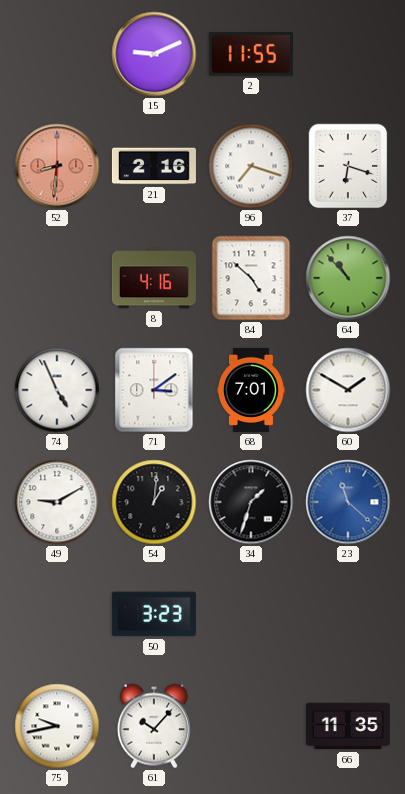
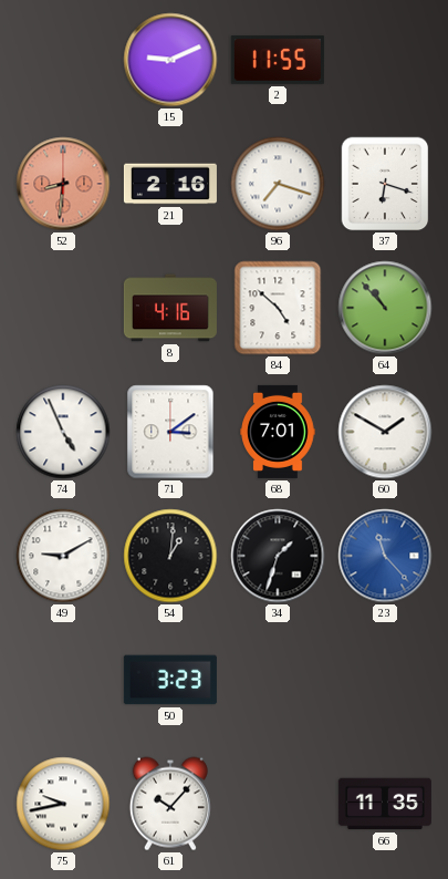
23: 11:22 -> 11:23
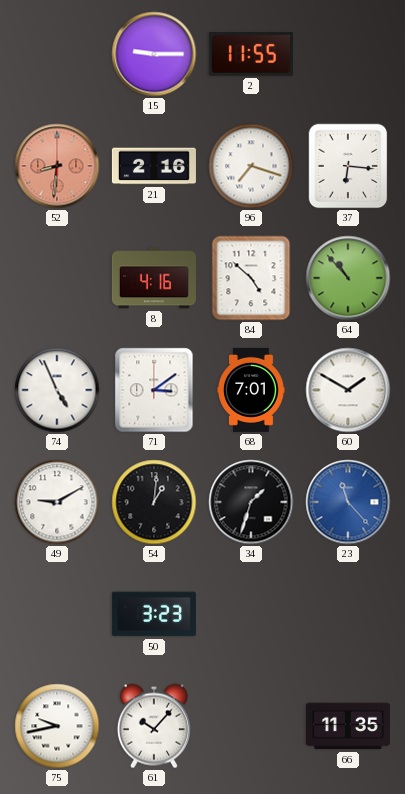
15: 9:11 -> 9:15
37: 6:18 -> 6:16
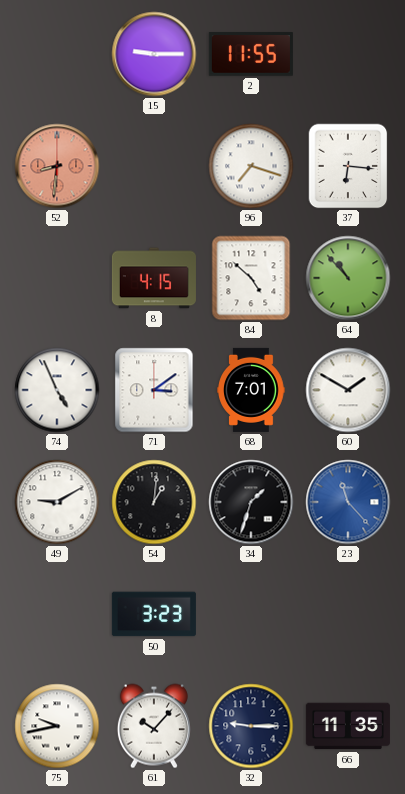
21: 2:16 -> none
8: 4:16 -> 4:15
32: none -> 9:15
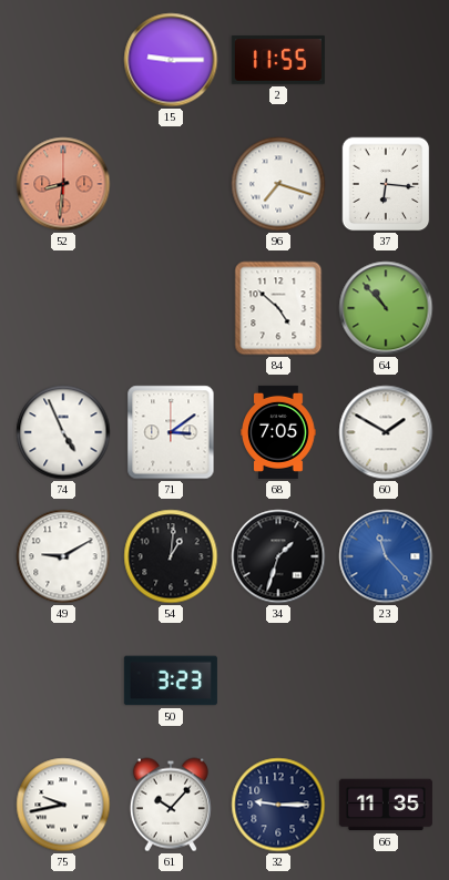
8: 4:15 -> none
68: 7:01 -> 7:05
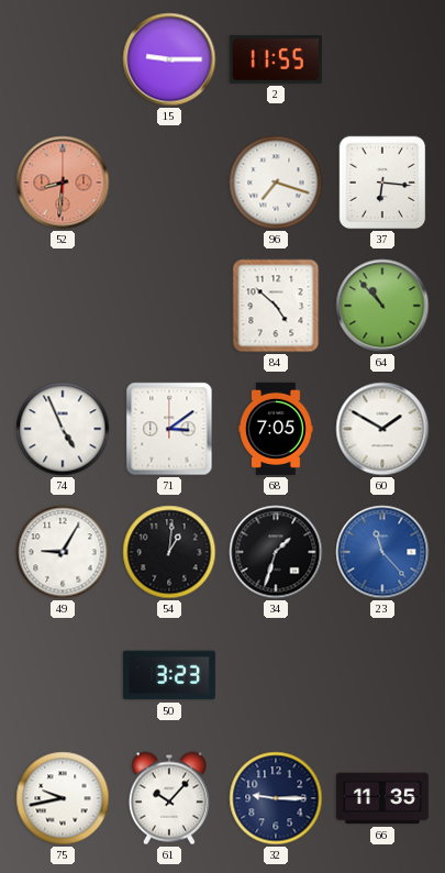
49: 9:10 -> 9:05
